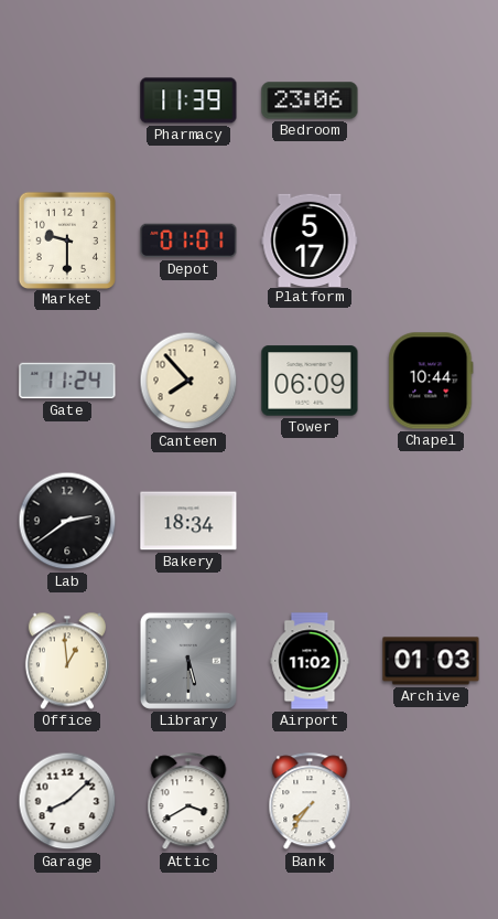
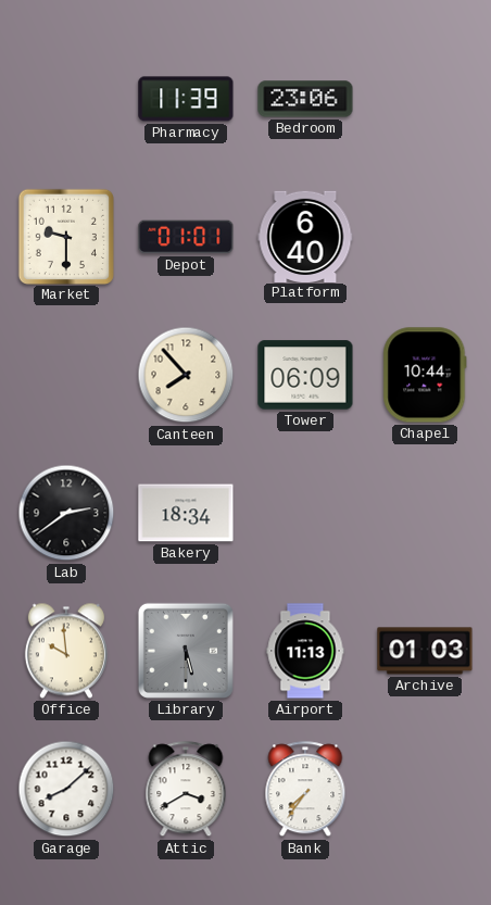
Platform: 5:17 -> 6:40
Gate: 11:24 -> none
Office: 12:59 -> 9:59
Airport: 11:02 -> 11:13
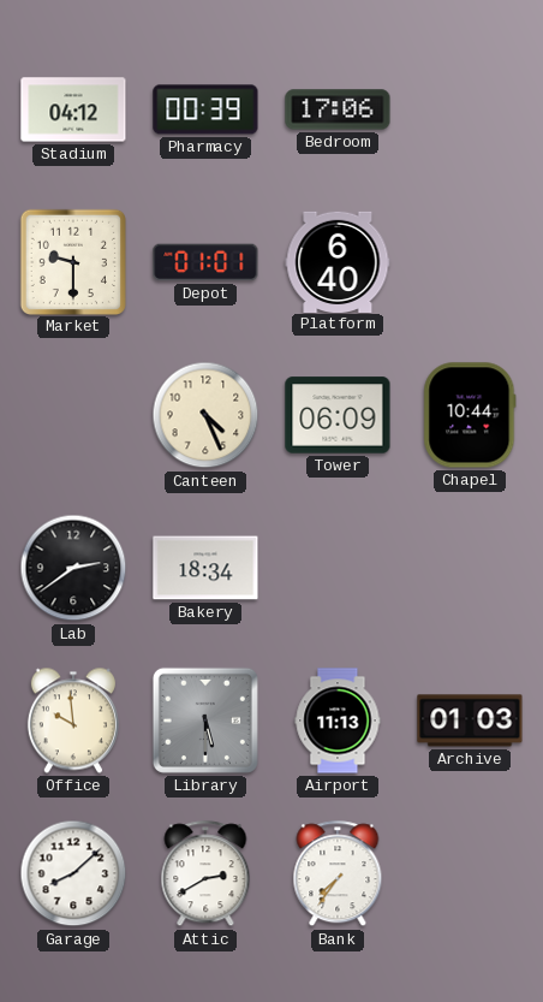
Stadium: none -> 04:12
Pharmacy: 11:39 -> 00:39
Bedroom: 23:06 -> 17:06
Canteen: 7:53 -> 4:26
Attic: 3:40 -> 2:40
